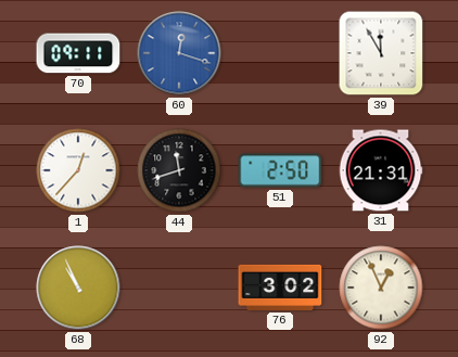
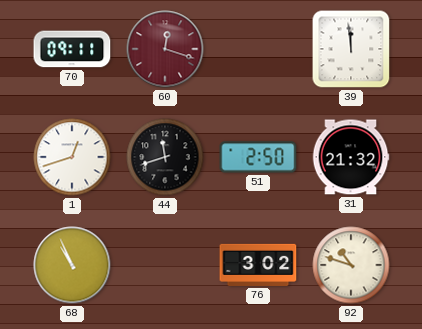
60 dial: blue -> burgundy
39: 11:55 -> 11:59
1: 12:37 -> 12:42
31: 21:31 -> 21:32
92: 12:56 -> 10:48
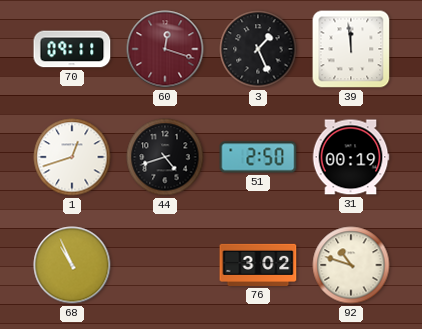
3: none -> 1:26
44: 11:42 -> 4:42
31: 21:32 -> 00:19
